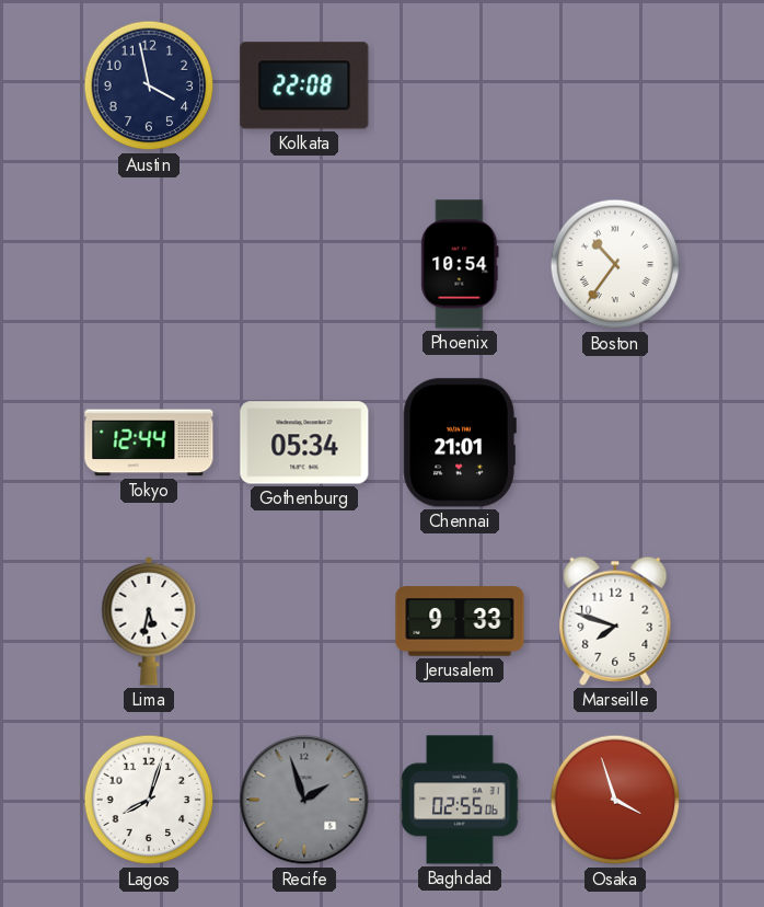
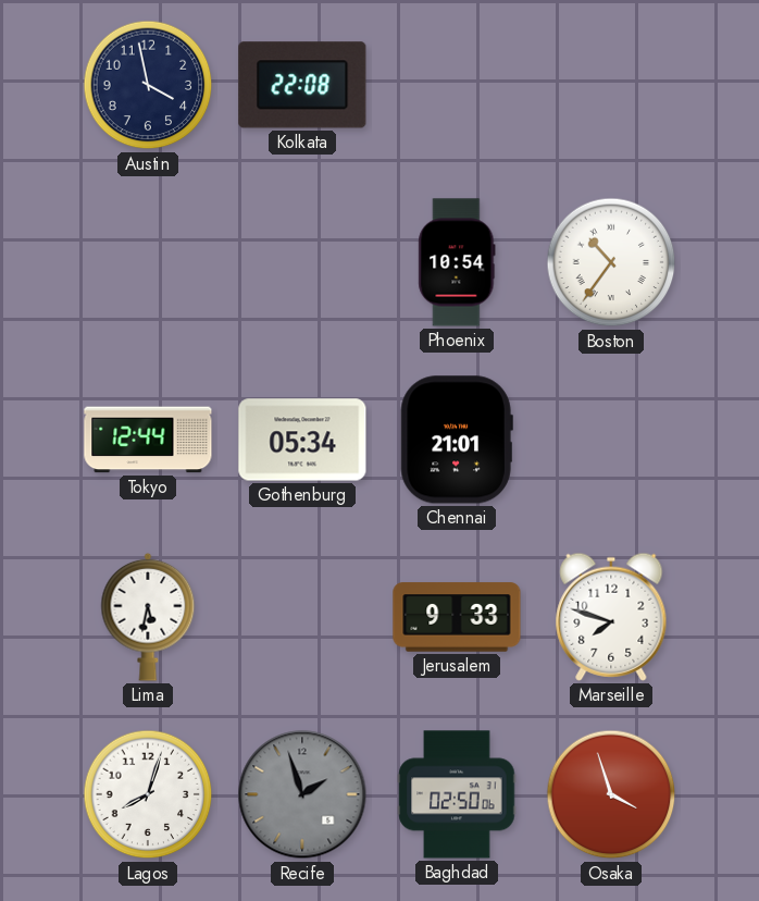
Baghdad: 02:55 -> 02:50
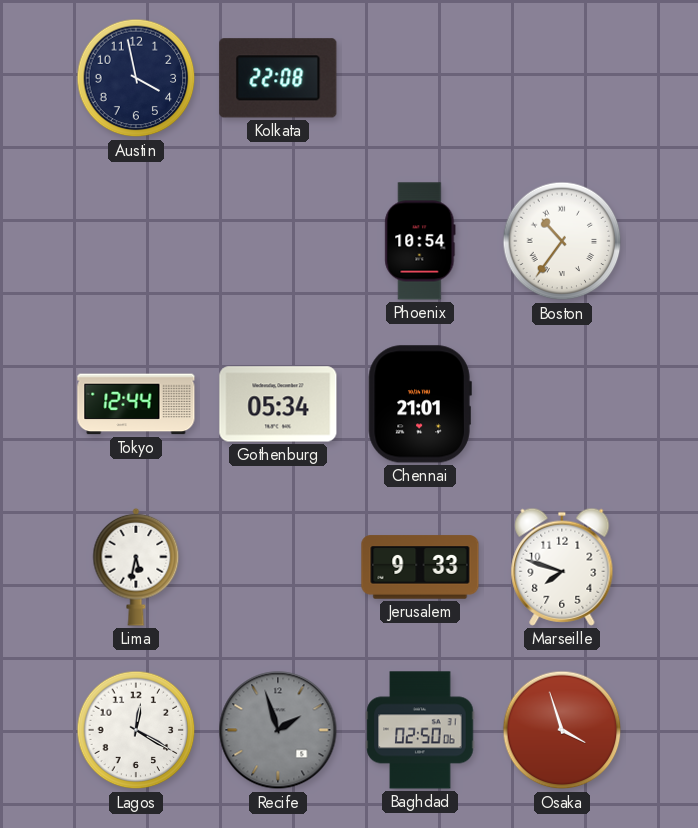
Lagos: 8:03 -> 12:20
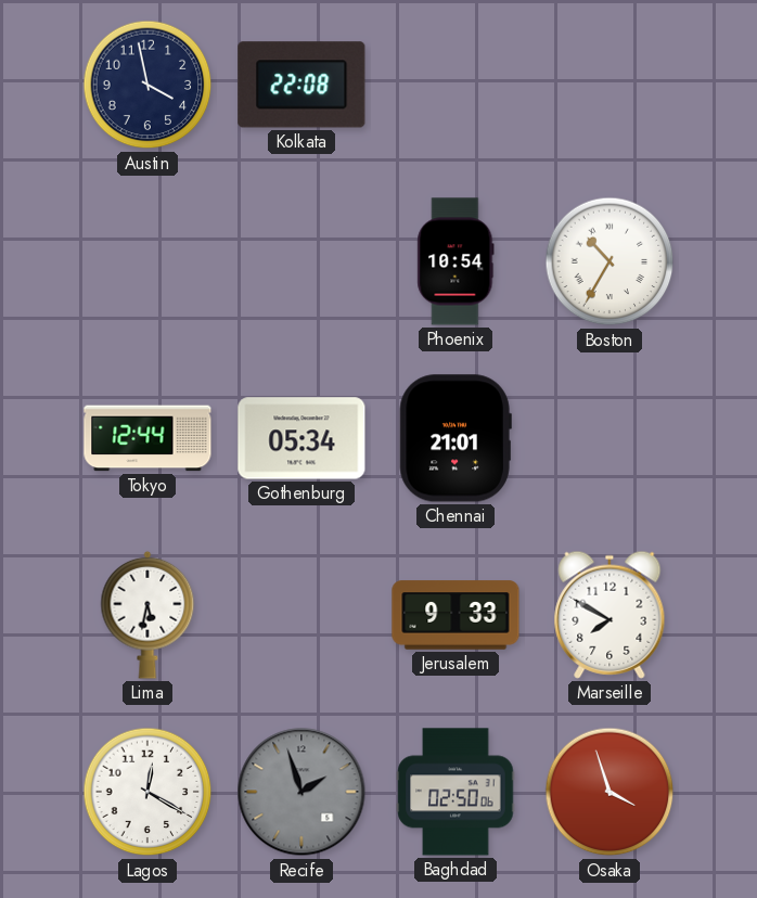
Boston: 10:36 -> 10:35
Marseille: 7:48 -> 7:50
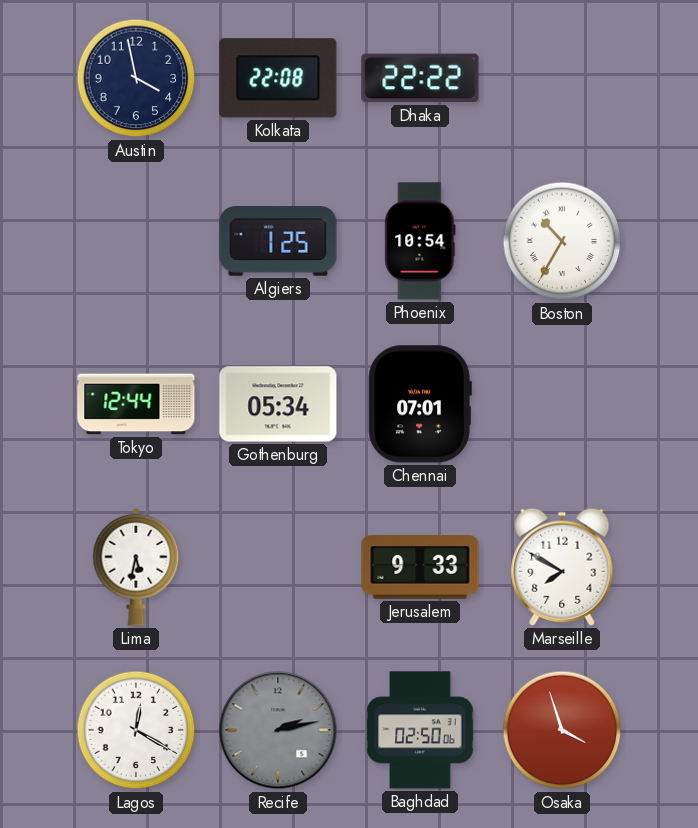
Dhaka: none -> 22:22
Algiers: none -> 1:25
Chennai: 21:01 -> 07:01
Recife: 1:57 -> 2:13
